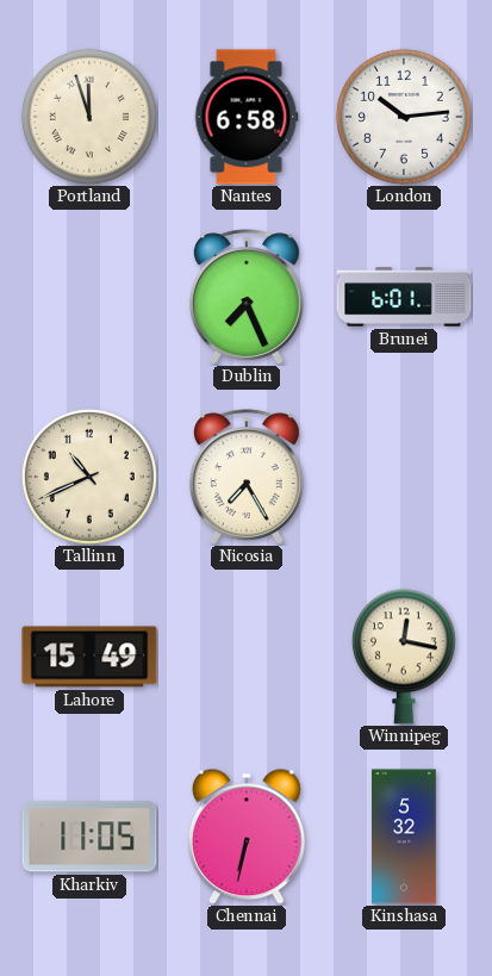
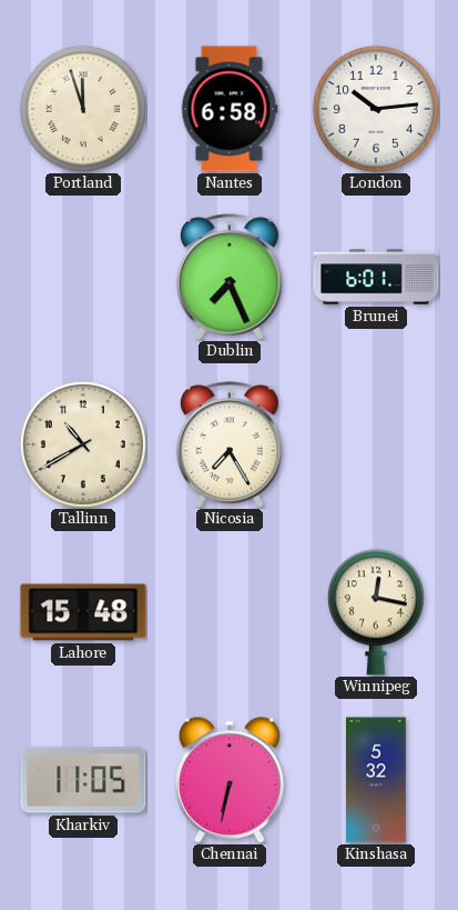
Tallinn: 10:41 -> 10:40
Lahore: 15:49 -> 15:48
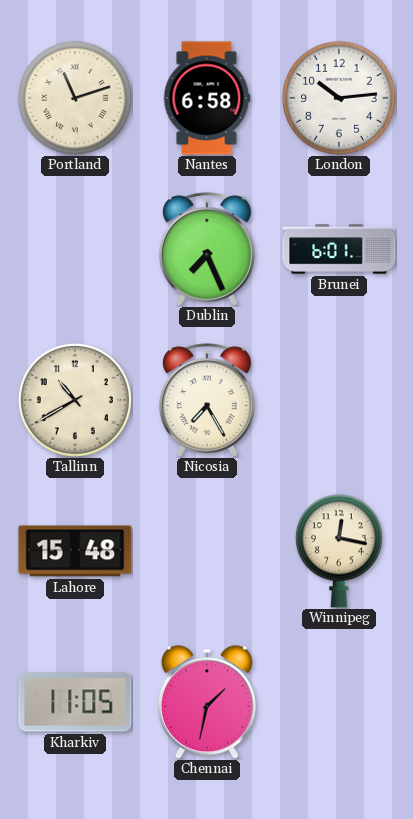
Portland: 11:57 -> 11:12
Chennai: 6:32 -> 1:32
Kinshasa: 5:32 -> none
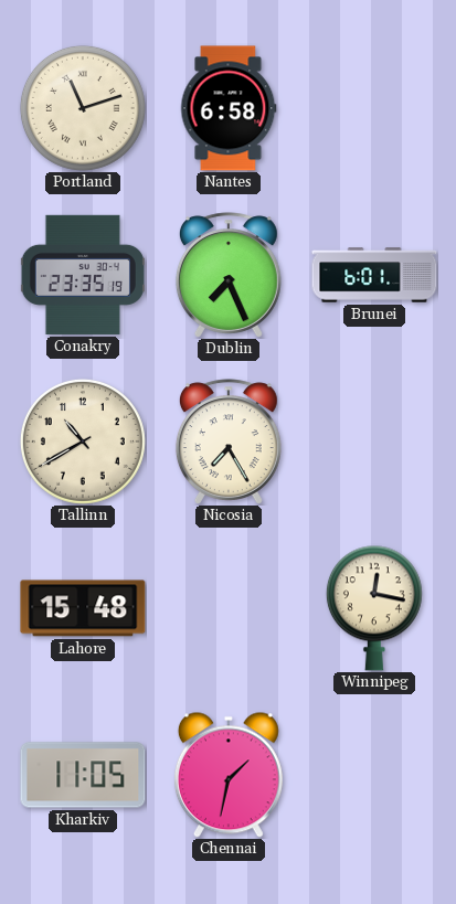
London: 10:14 -> none
Conakry: none -> 23:35
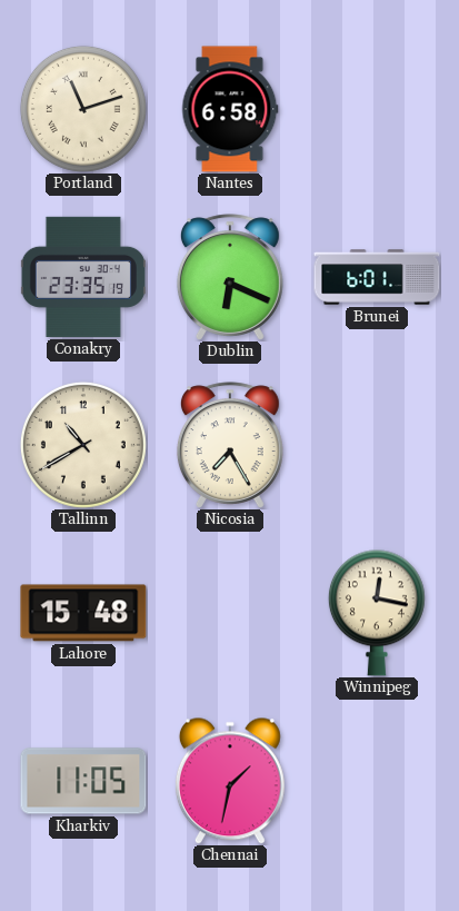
Dublin: 7:26 -> 6:19
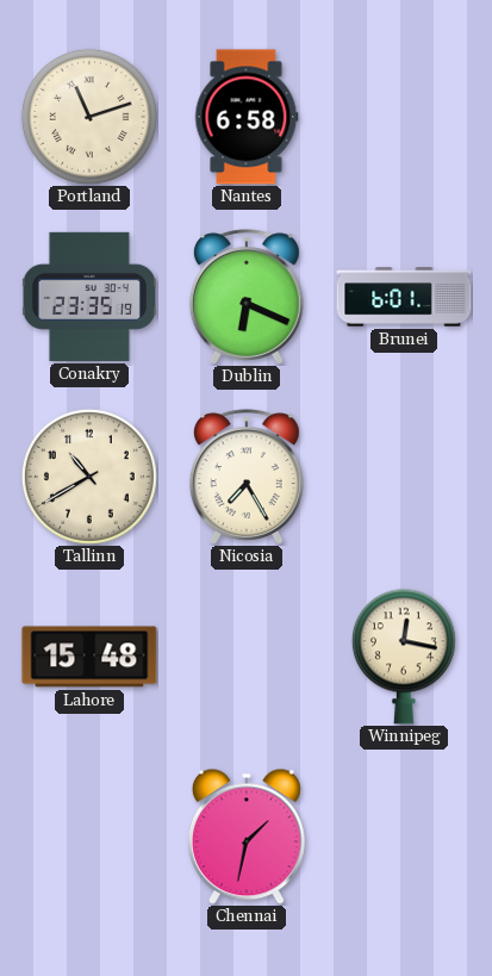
Kharkiv: 11:05 -> none
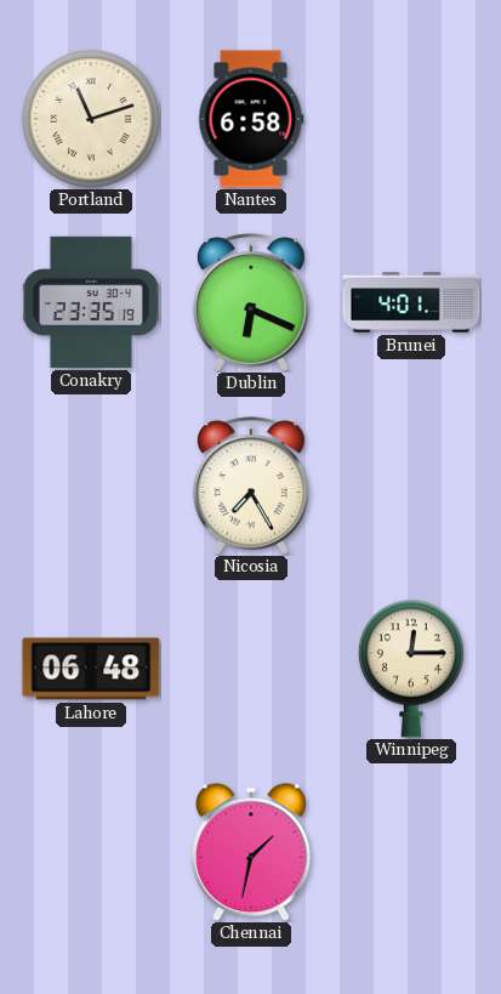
Brunei: 6:01 -> 4:01
Tallinn: 10:40 -> none
Lahore: 15:48 -> 06:48
Winnipeg: 12:17 -> 12:15
